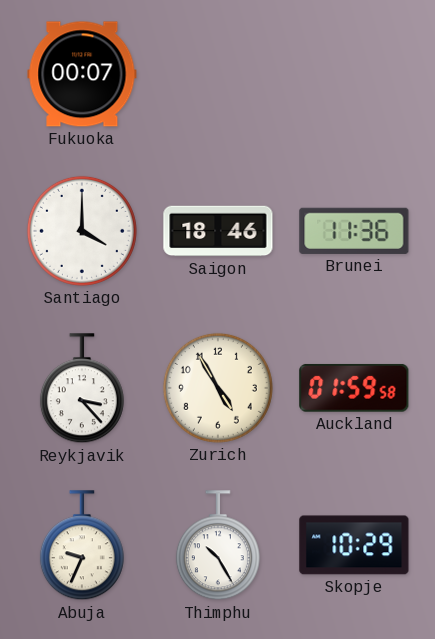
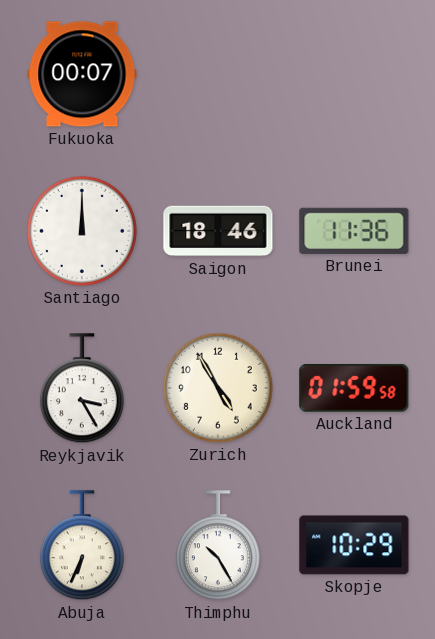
Santiago: 4:00 -> 12:00
Reykjavik: 3:23 -> 3:25
Abuja: 9:34 -> 6:34
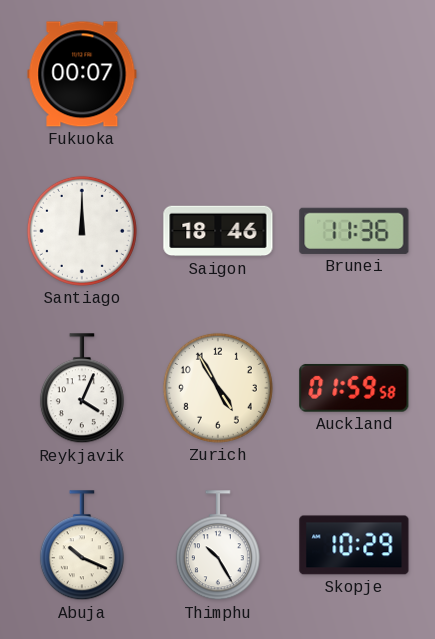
Reykjavik: 3:25 -> 4:04
Abuja: 6:34 -> 10:19
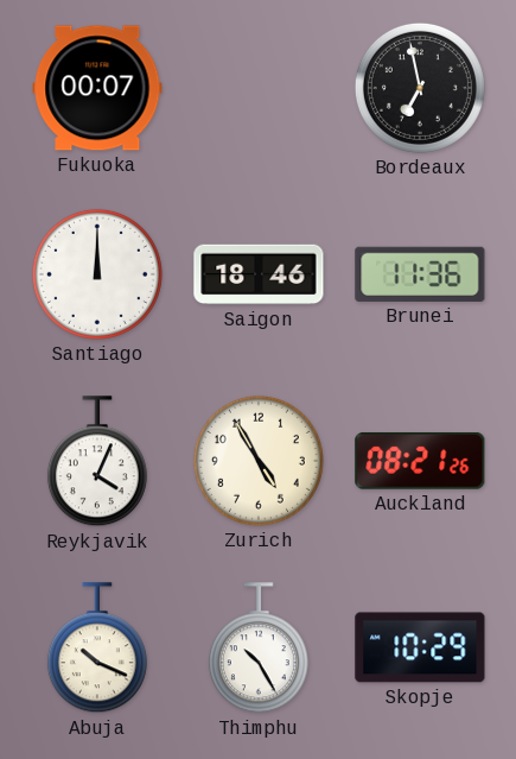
Bordeaux: none -> 6:58
Auckland: 01:59 -> 08:21
